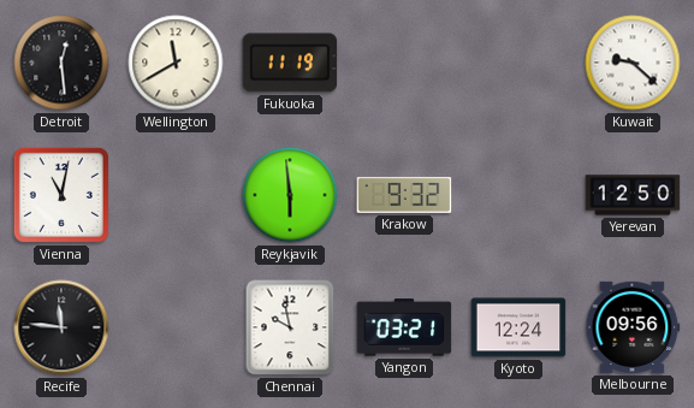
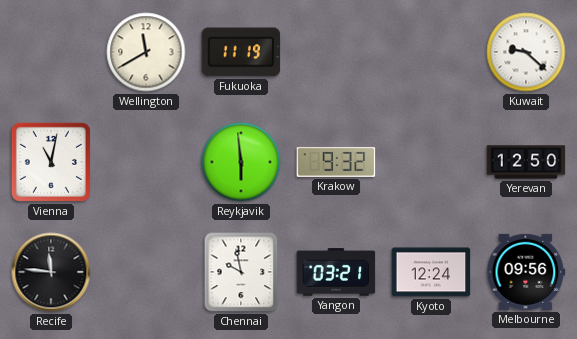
Detroit: 12:29 -> none
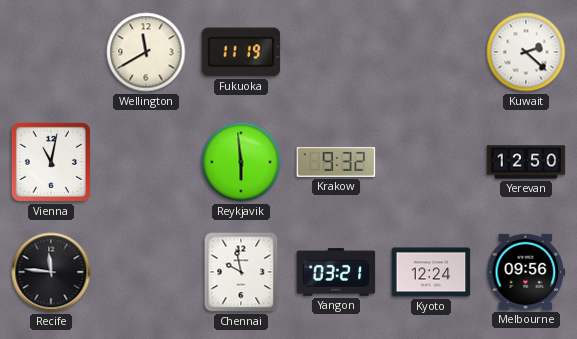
Kuwait: 9:22 -> 2:22
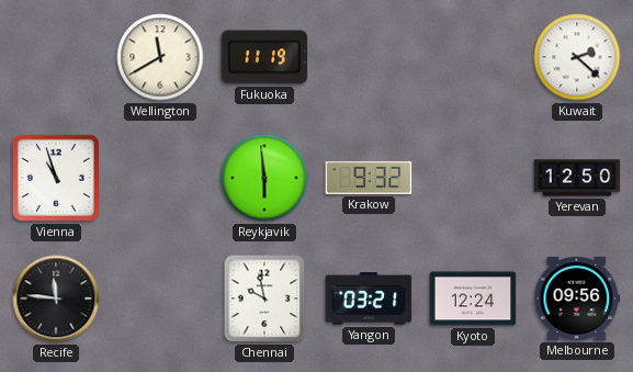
Vienna: 11:02 -> 10:57
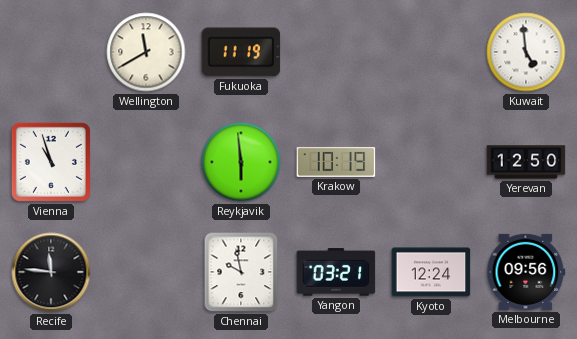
Kuwait: 2:22 -> 4:59
Krakow: 9:32 -> 10:19
